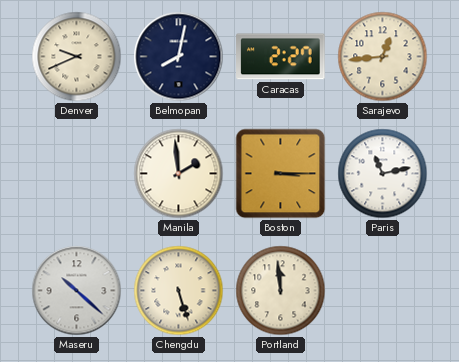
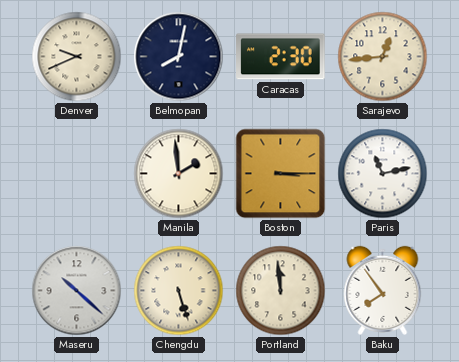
Caracas: 2:27 -> 2:30
Baku: none -> 7:54
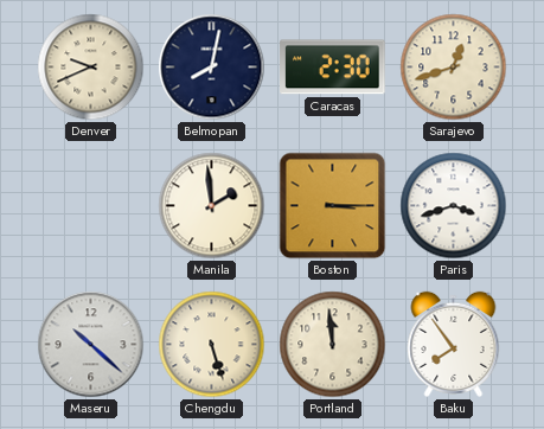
Sarajevo: 12:44 -> 12:42
Paris: 11:13 -> 3:42
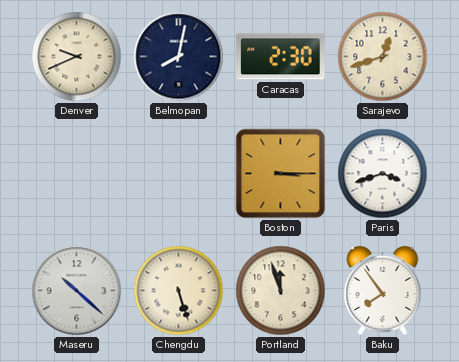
Manila: 1:59 -> none
Portland: 11:59 -> 11:57
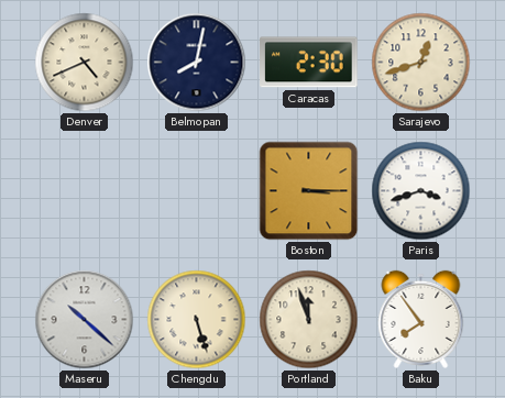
Denver: 9:41 -> 4:41
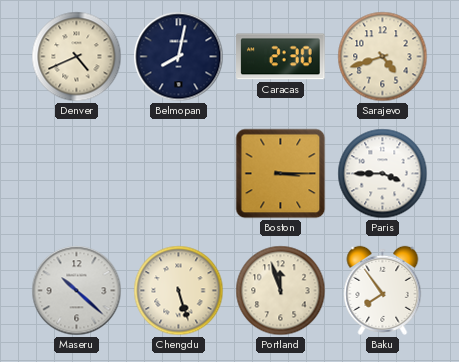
Sarajevo: 12:42 -> 4:42
Paris: 3:42 -> 3:45
